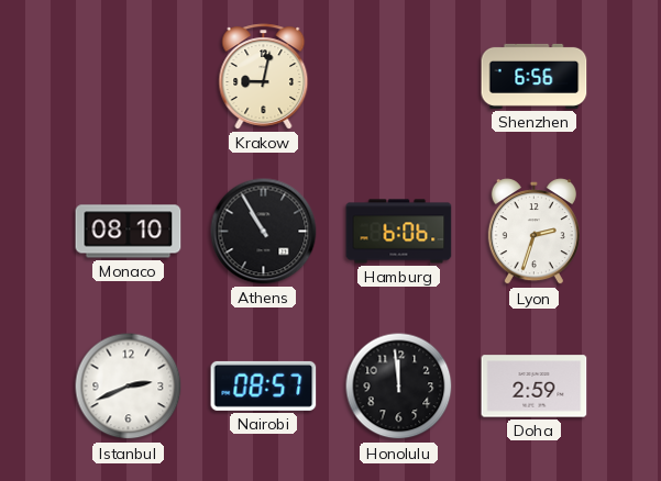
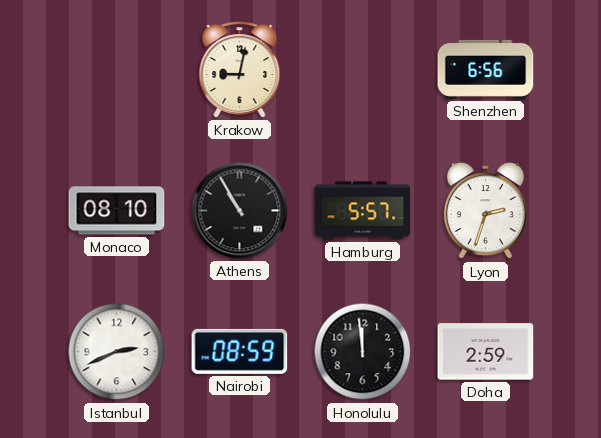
Hamburg: 6:06 -> 5:57
Nairobi: 08:57 -> 08:59
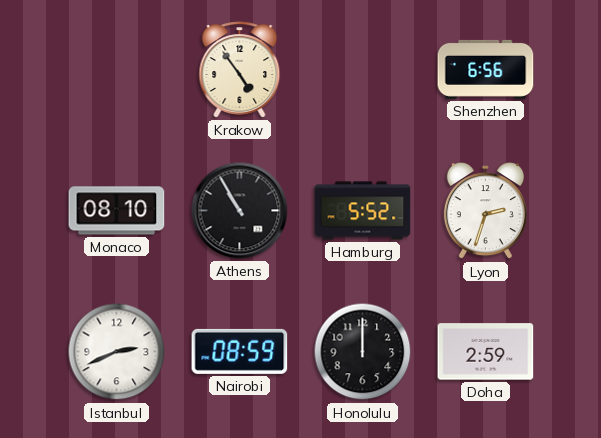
Krakow: 9:02 -> 4:54
Hamburg: 5:57 -> 5:52
Honolulu: 11:59 -> 12:00
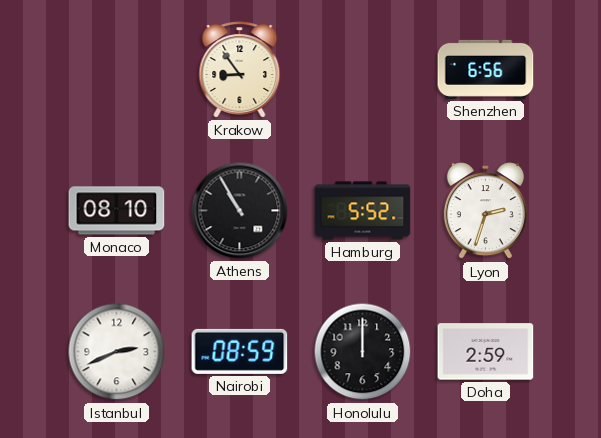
Krakow: 4:54 -> 8:54
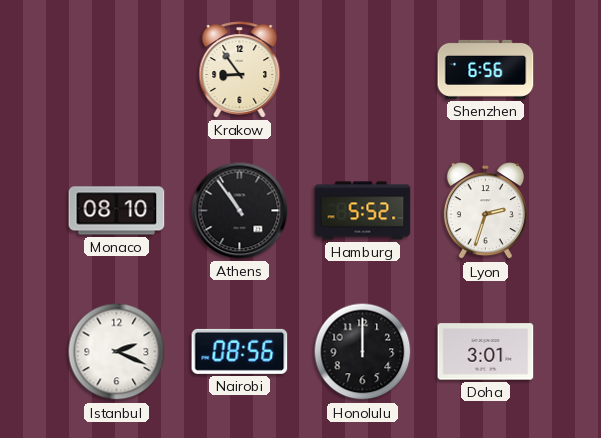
Athens: 10:55 -> 10:54
Istanbul: 2:41 -> 2:19
Nairobi: 08:59 -> 08:56
Doha: 2:59 -> 3:01
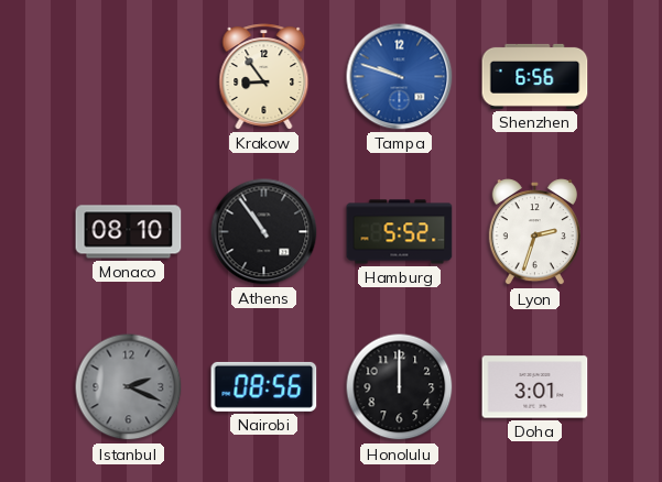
Tampa: none -> 9:48
Istanbul dial: white -> grey
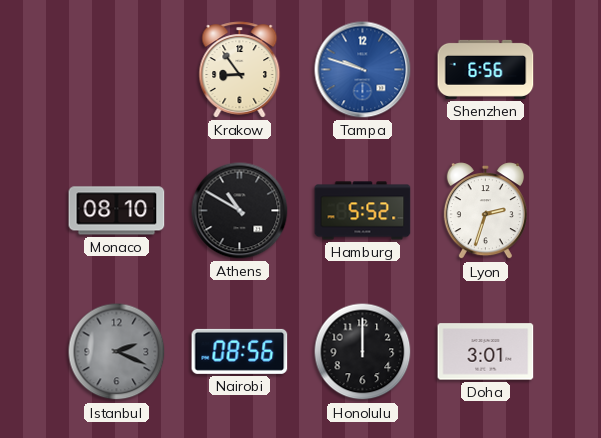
Athens: 10:54 -> 10:50
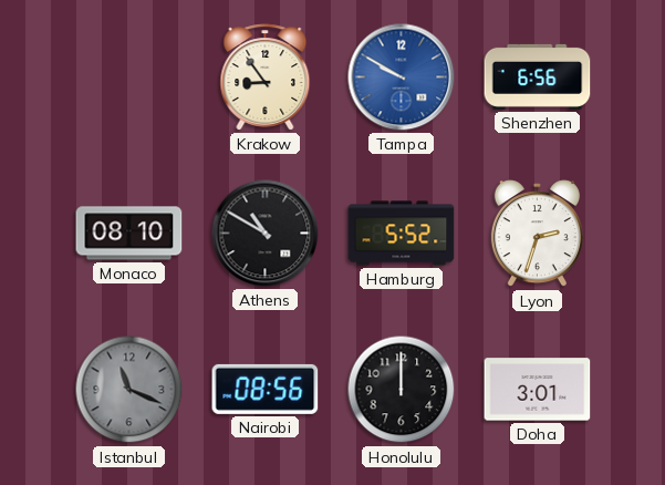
Tampa: 9:48 -> 9:50
Istanbul: 2:19 -> 11:19
